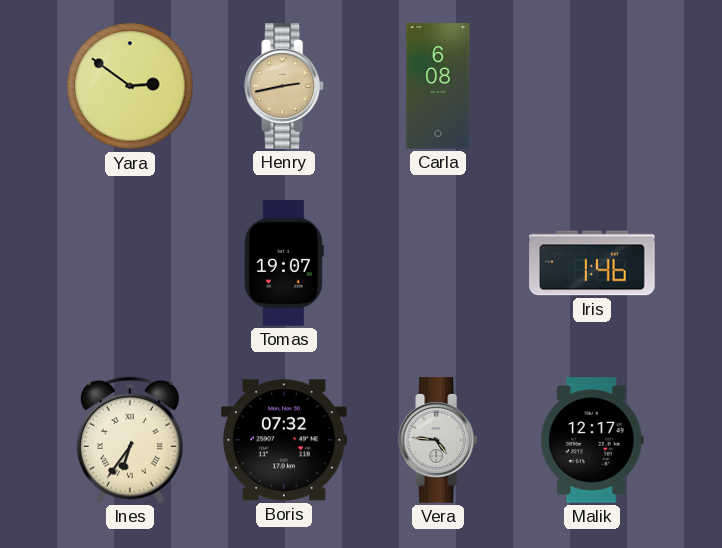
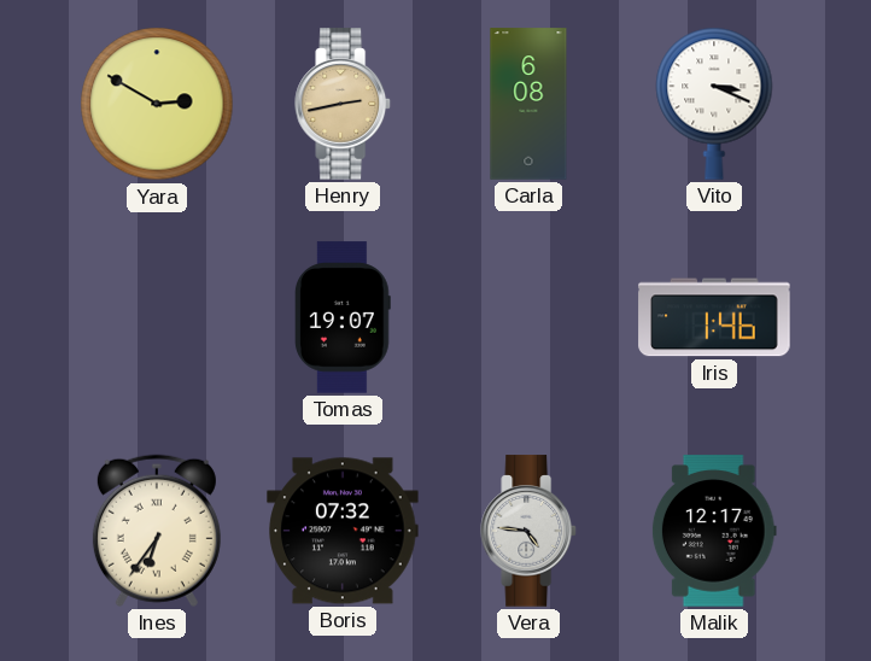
Yara: 2:51 -> 2:50
Vito: none -> 3:19
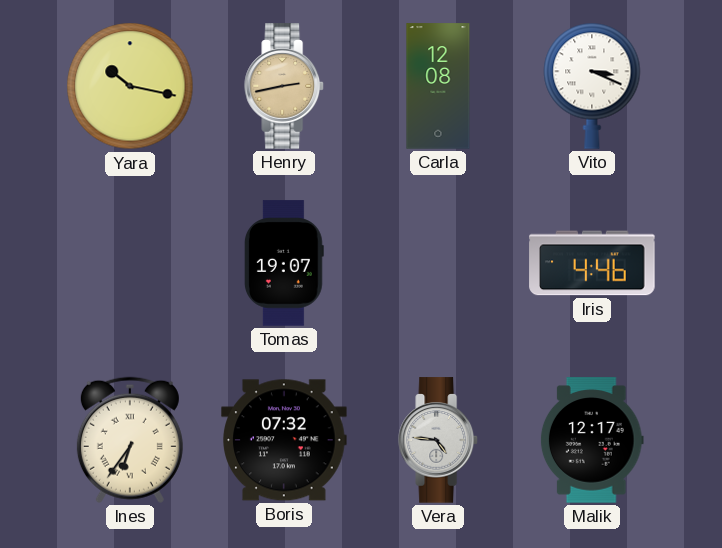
Yara: 2:50 -> 10:17
Carla: 6:08 -> 12:08
Iris: 1:46 -> 4:46
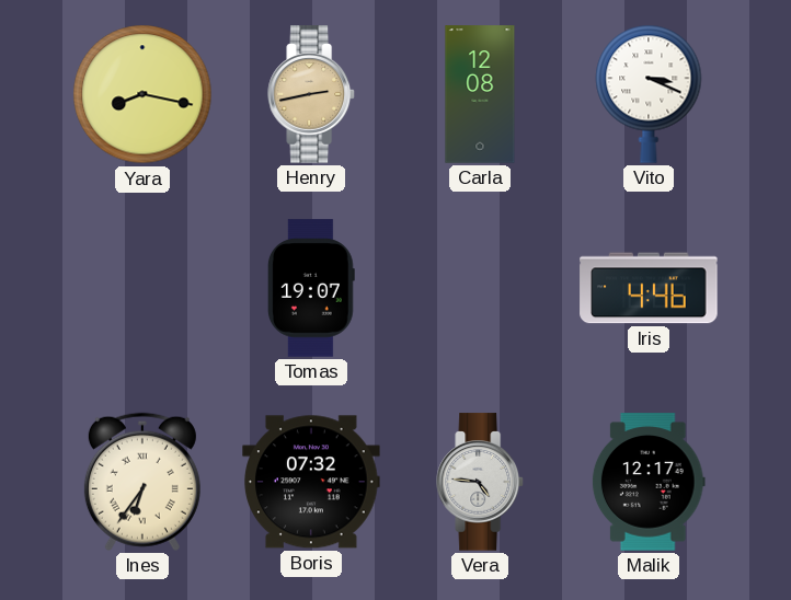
Yara: 10:17 -> 8:17
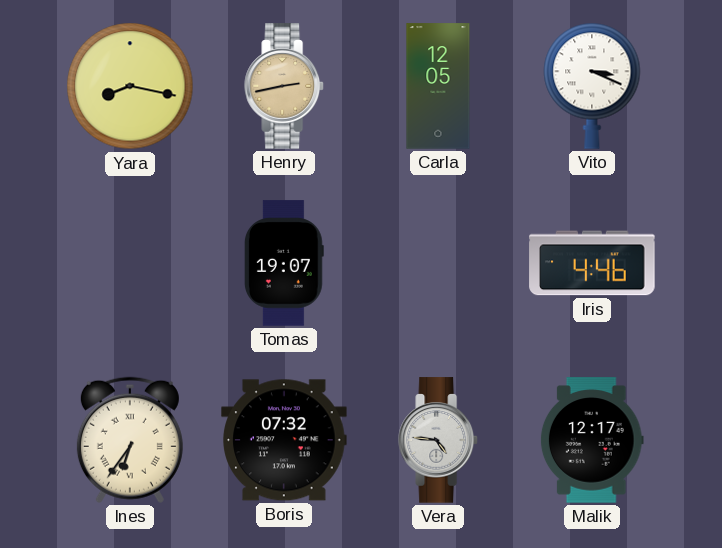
Carla: 12:08 -> 12:05
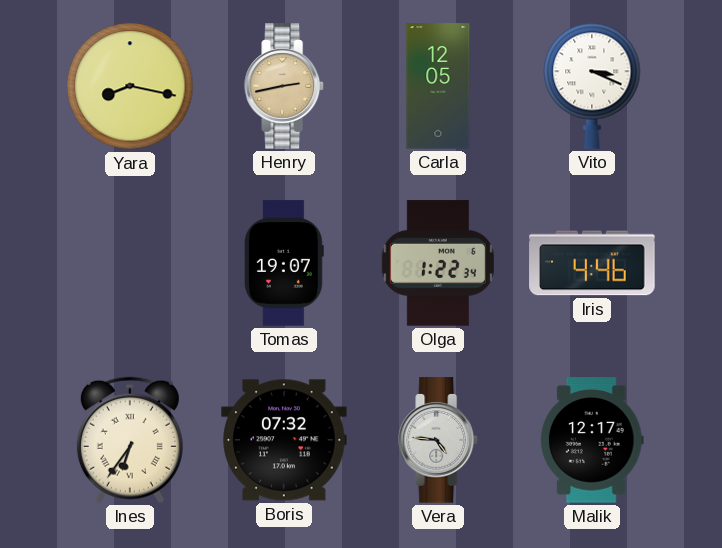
Olga: none -> 1:22
